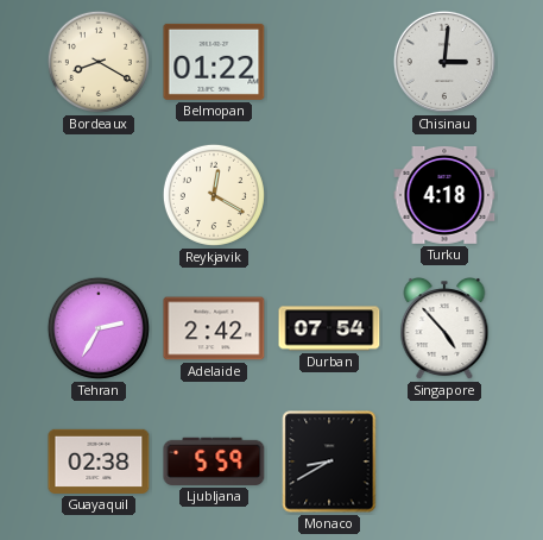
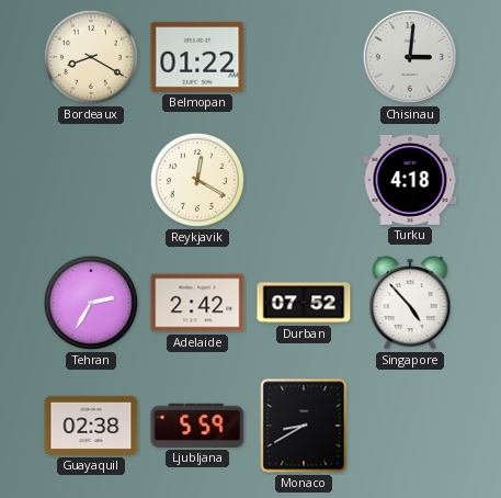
Durban: 07:54 -> 07:52
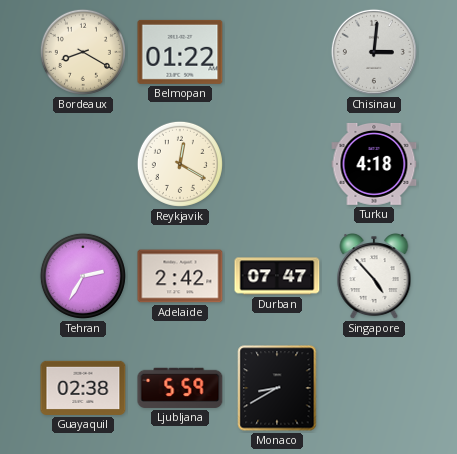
Durban: 07:52 -> 07:47
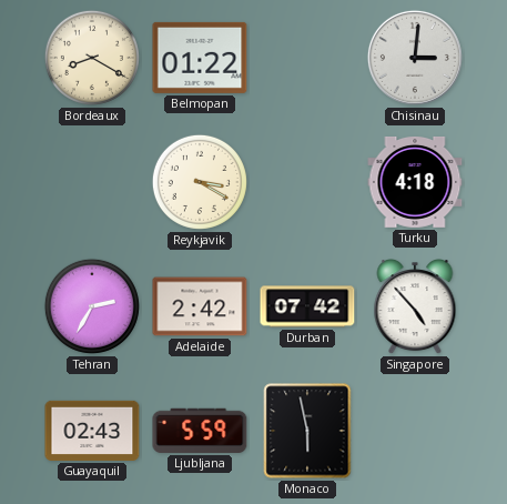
Reykjavik: 12:20 -> 3:20
Durban: 07:47 -> 07:42
Guayaquil: 02:38 -> 02:43
Monaco: 8:40 -> 5:58
